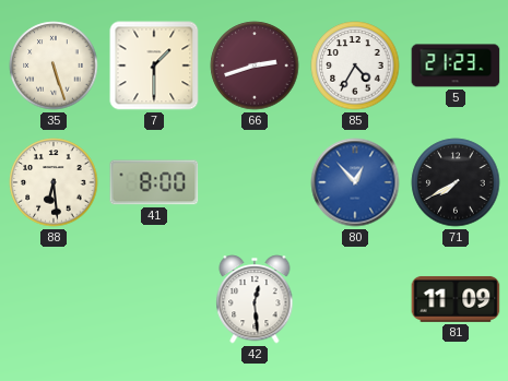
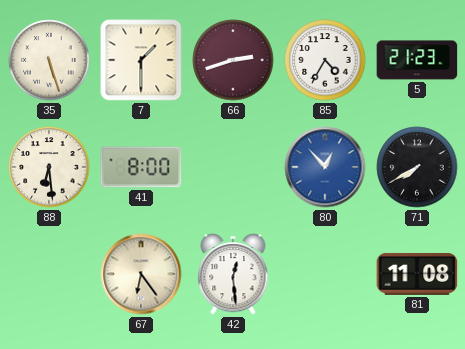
67: none -> 6:24
81: 11:09 -> 11:08
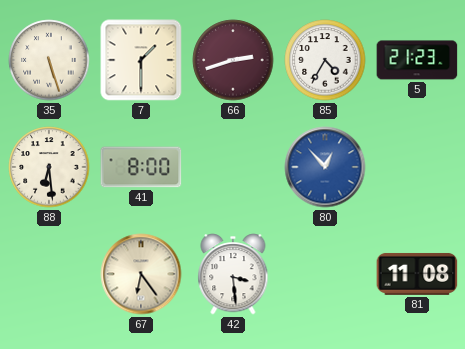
71: 7:40 -> none
42: 12:29 -> 3:29
